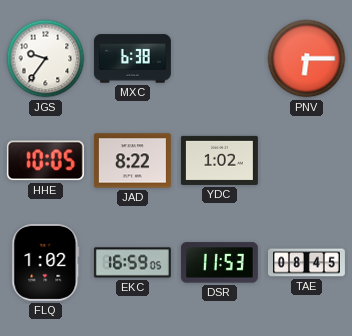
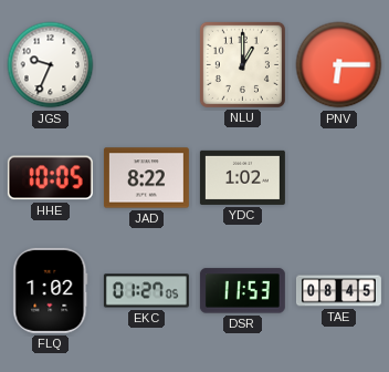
JGS: 9:36 -> 9:34
MXC: 6:38 -> none
NLU: none -> 1:00
EKC: 16:59 -> 01:27
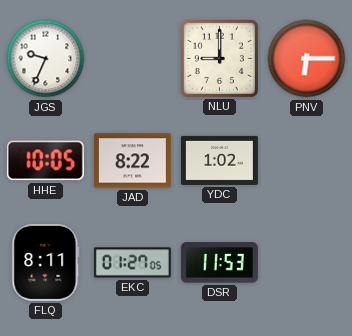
NLU: 1:00 -> 9:00
FLQ: 1:02 -> 8:11
TAE: 08:45 -> none
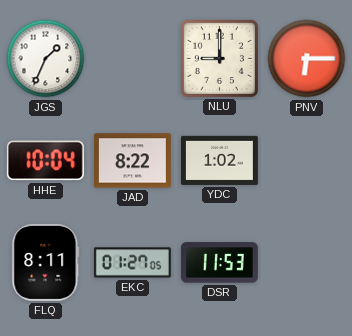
JGS: 9:34 -> 1:34
HHE: 10:05 -> 10:04
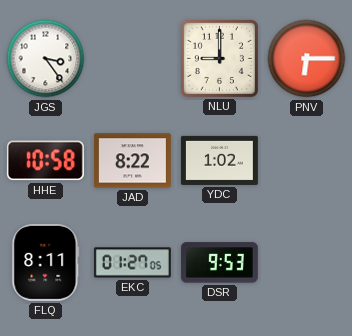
JGS: 1:34 -> 3:24
HHE: 10:04 -> 10:58
DSR: 11:53 -> 9:53
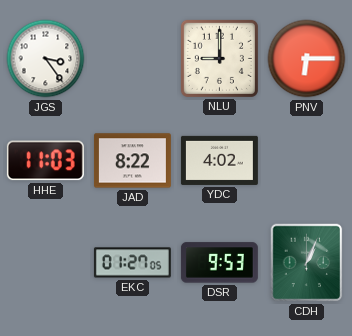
HHE: 10:58 -> 11:03
YDC: 1:02 -> 4:02
FLQ: 8:11 -> none
CDH: none -> 1:04
